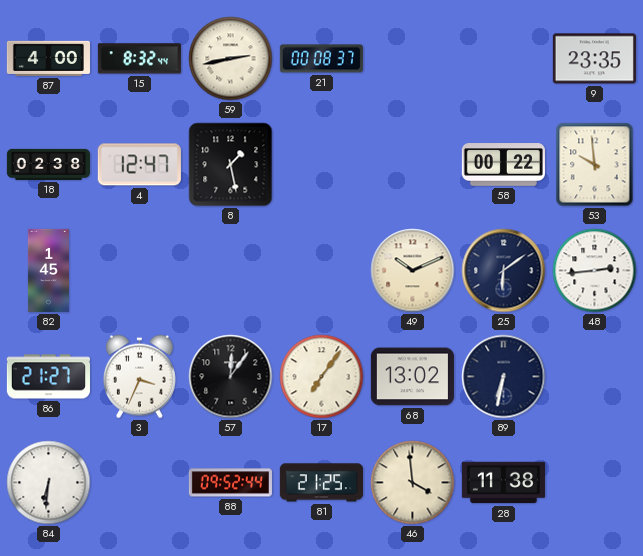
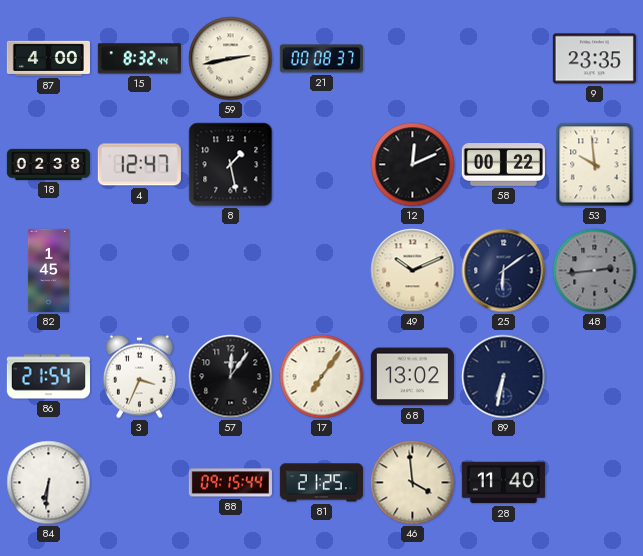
12: none -> 12:11
48 dial: white -> grey
86: 21:27 -> 21:54
88: 09:52 -> 09:15
28: 11:38 -> 11:40
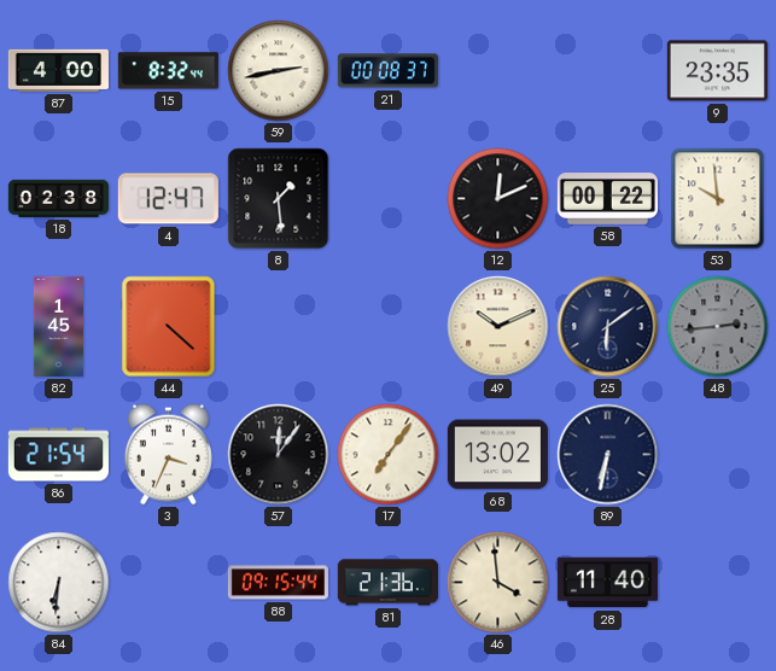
8: 1:28 -> 1:29
44: none -> 4:22
81: 21:25 -> 21:36
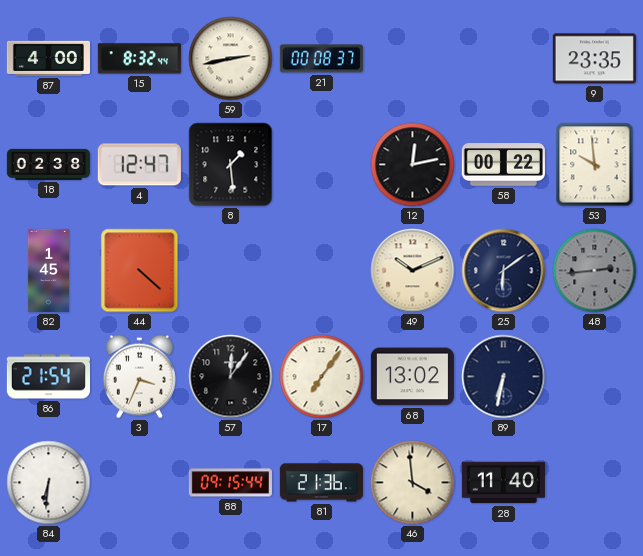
12: 12:11 -> 12:13
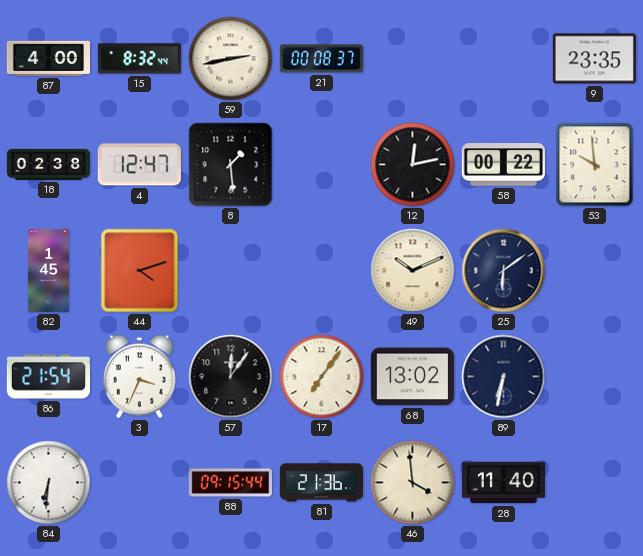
44: 4:22 -> 4:12
48: 2:44 -> none
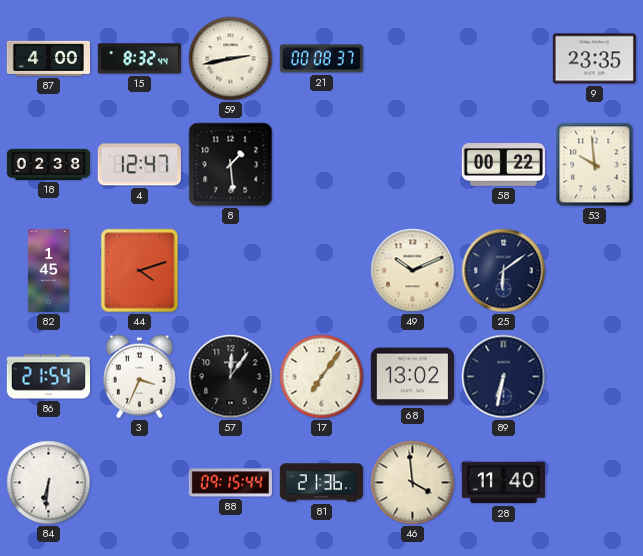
12: 12:13 -> none
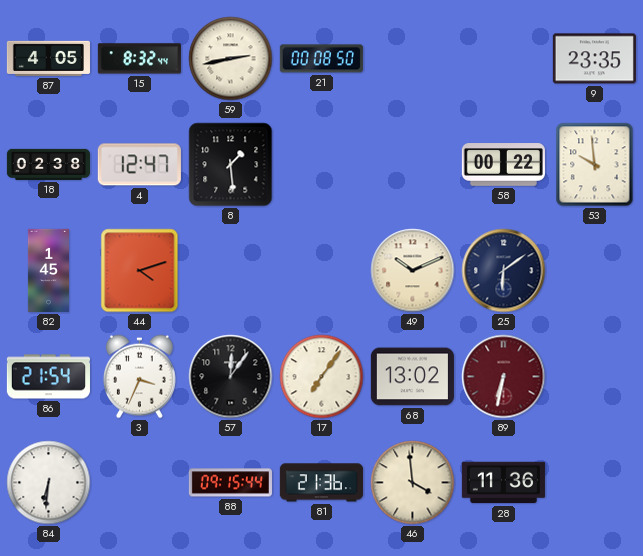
87: 4:00 -> 4:05
21: 00:08:37 -> 00:08:50
89 dial: navy -> burgundy
28: 11:40 -> 11:36
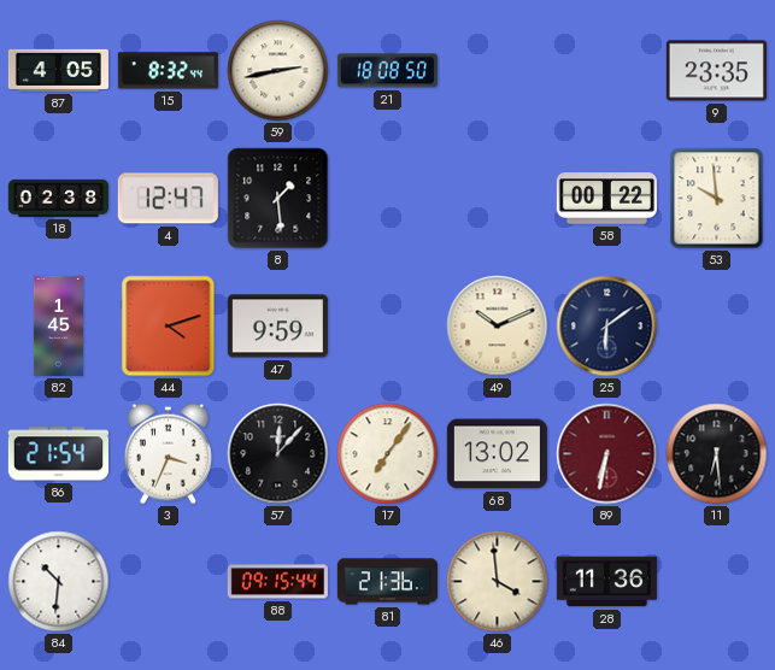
21: 00:08 -> 18:08
47: none -> 9:59
57: 12:06 -> 12:07
11: none -> 6:29
84: 6:31 -> 10:31
